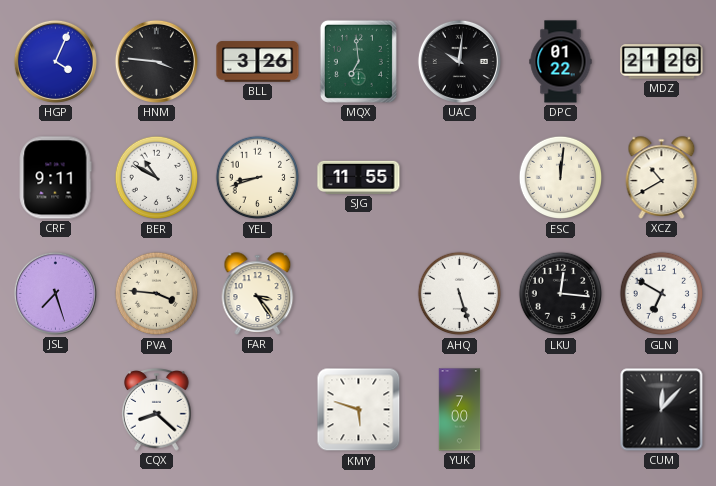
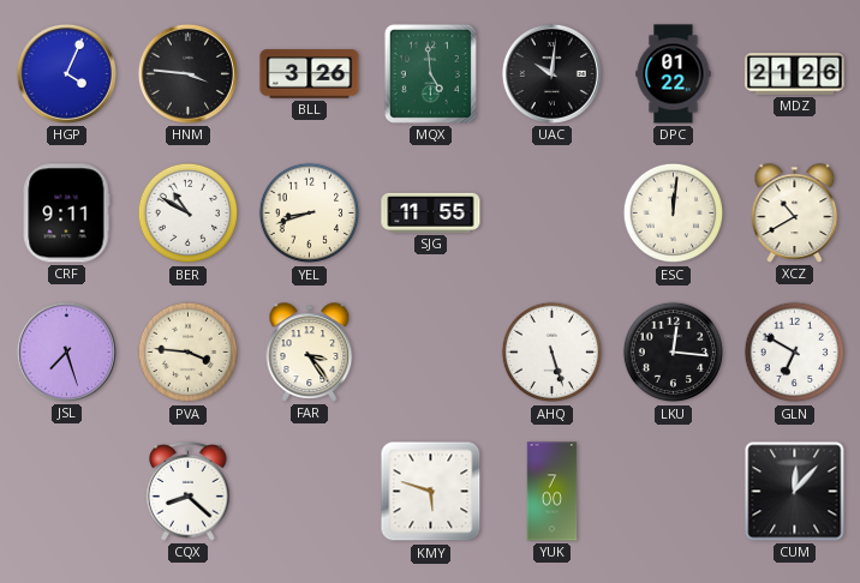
MQX: 6:59 -> 4:59
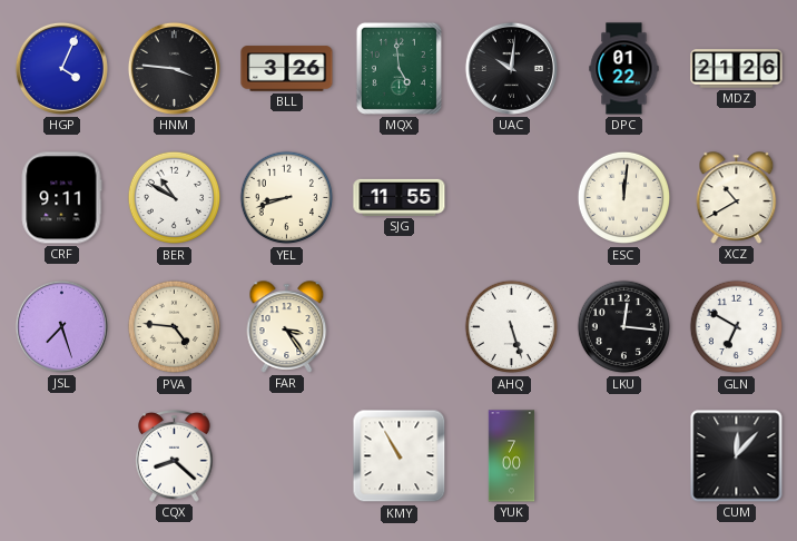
PVA: 3:46 -> 4:46
KMY: 5:48 -> 10:55
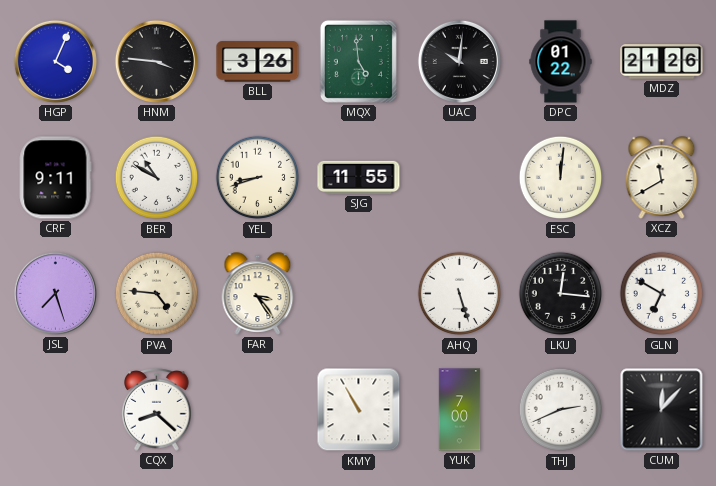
XCZ: 10:40 -> 11:40
THJ: none -> 2:41
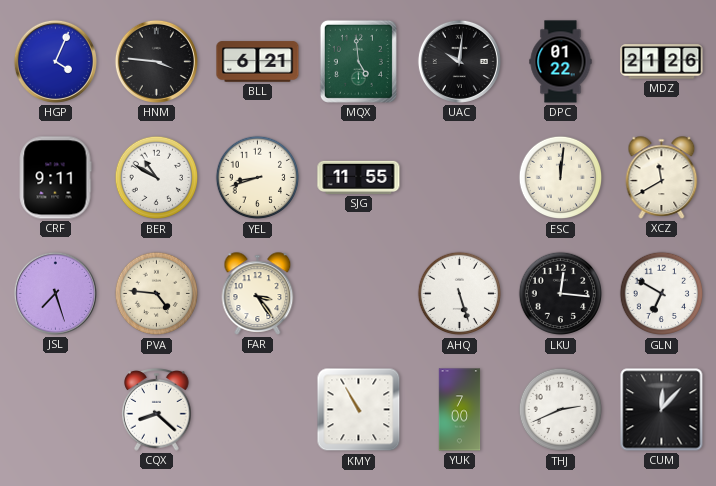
BLL: 3:26 -> 6:21
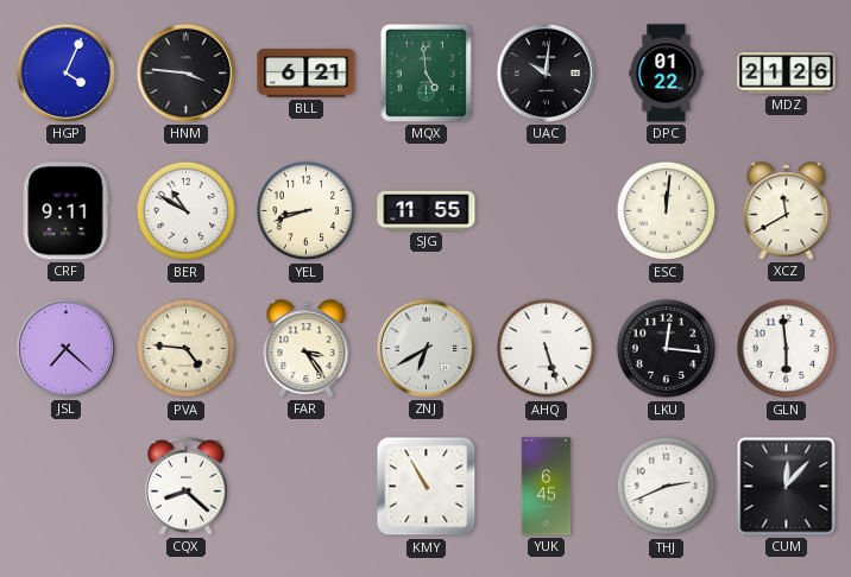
JSL: 7:27 -> 7:22
ZNJ: none -> 6:40
GLN: 6:50 -> 5:59
YUK: 7:00 -> 6:45
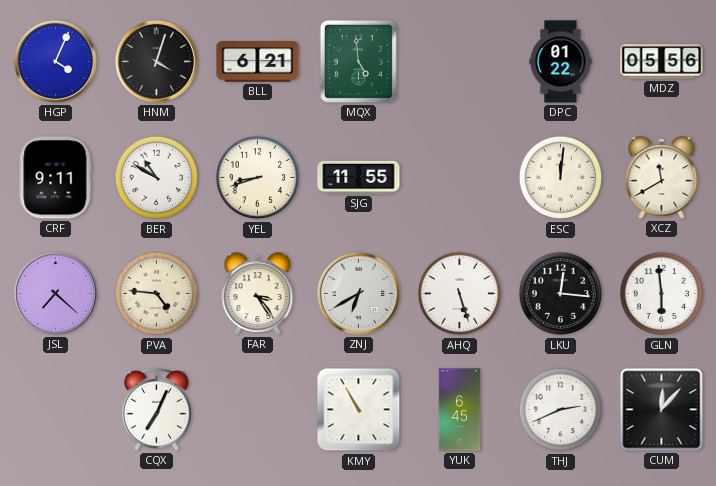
HNM: 3:46 -> 4:03
UAC: 10:01 -> none
MDZ: 21:26 -> 05:56
CQX: 8:22 -> 7:04
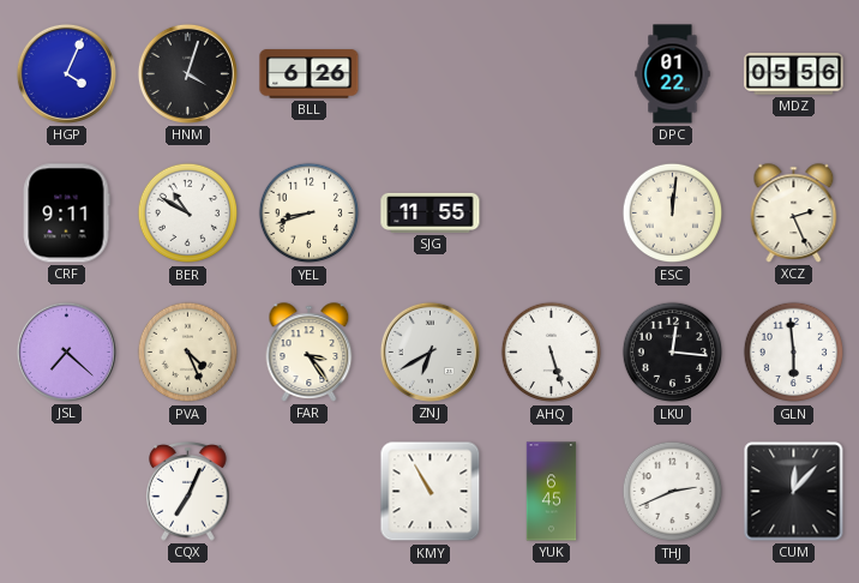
BLL: 6:21 -> 6:26
MQX: 4:59 -> none
XCZ: 11:40 -> 2:26
PVA: 4:46 -> 4:26
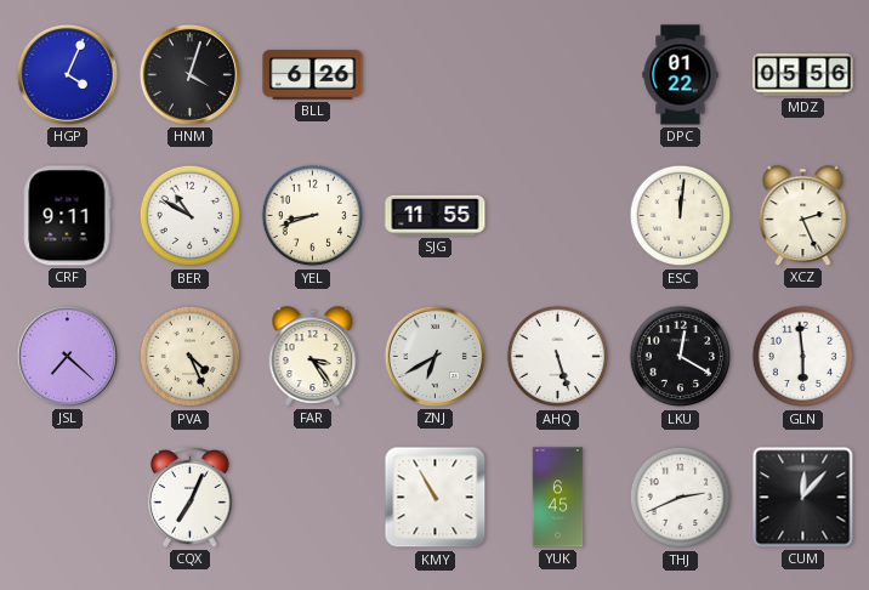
LKU: 12:16 -> 12:20
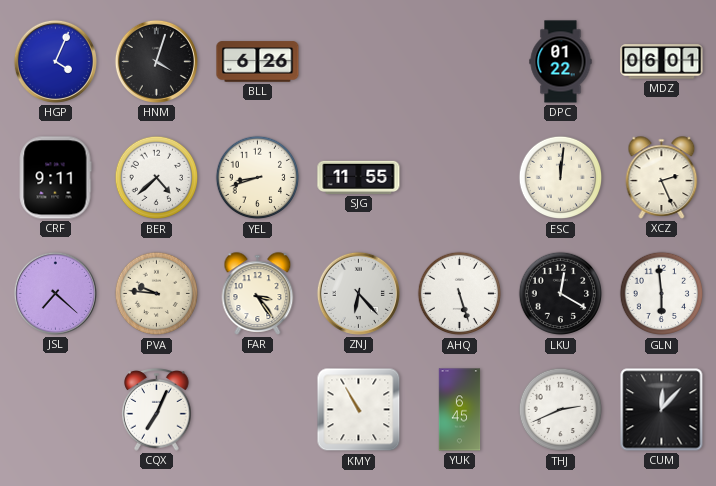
MDZ: 05:56 -> 06:01
BER: 10:50 -> 4:38
PVA: 4:26 -> 9:46
ZNJ: 6:40 -> 6:23
